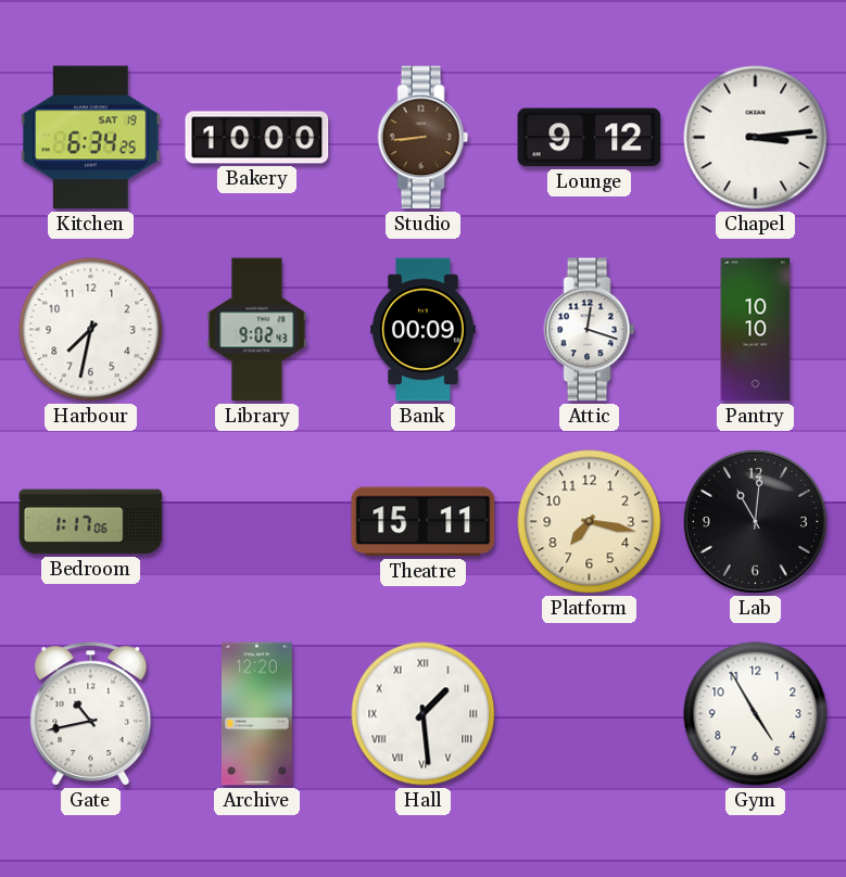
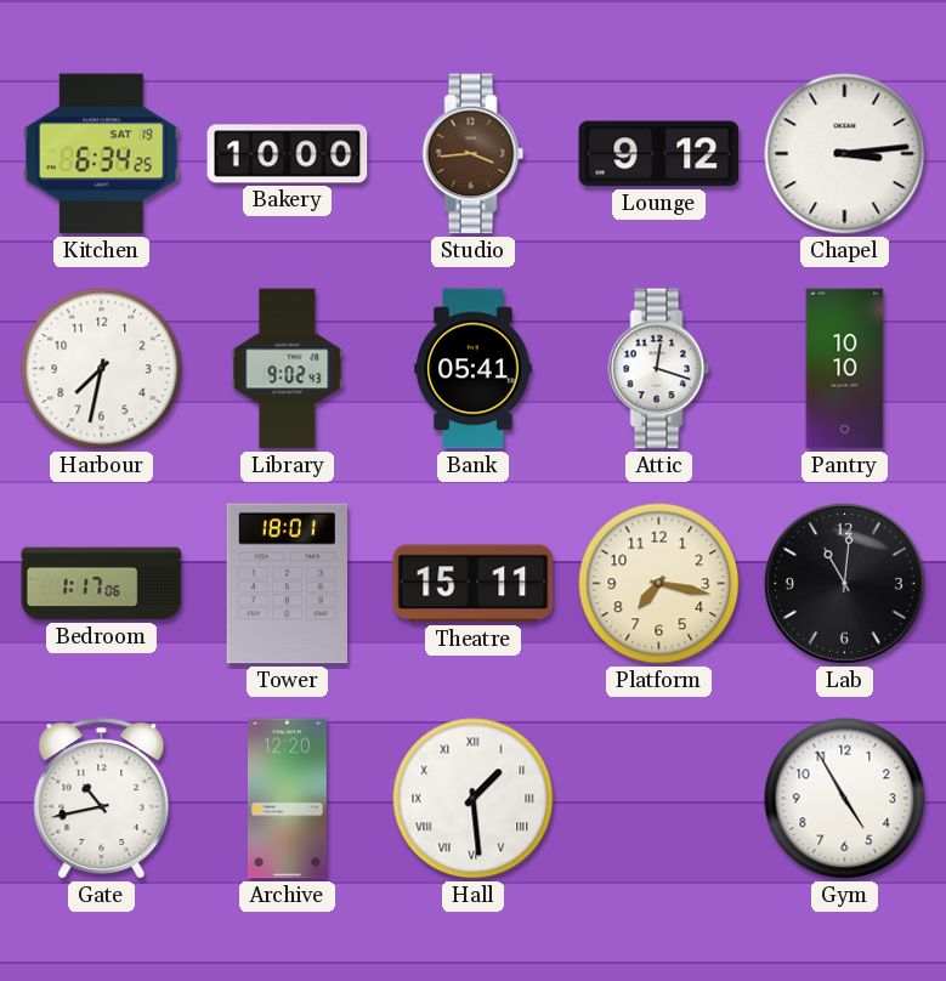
Studio: 8:44 -> 3:44
Bank: 00:09 -> 05:41
Tower: none -> 18:01
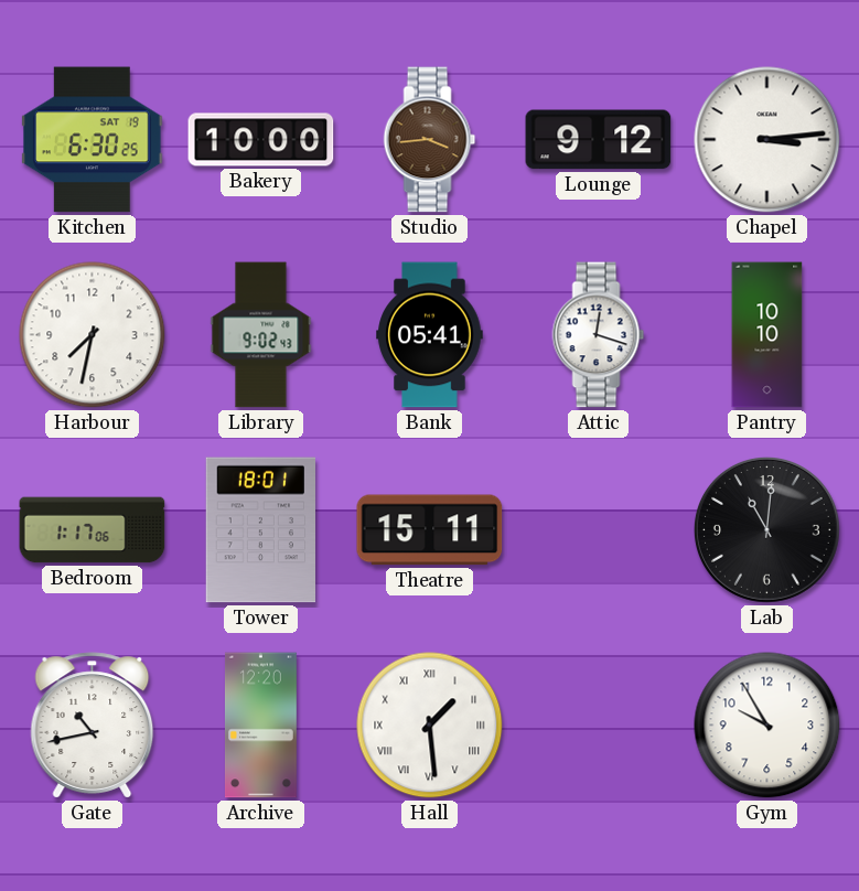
Kitchen: 6:34 -> 6:30
Platform: 7:17 -> none
Gym: 4:55 -> 9:55
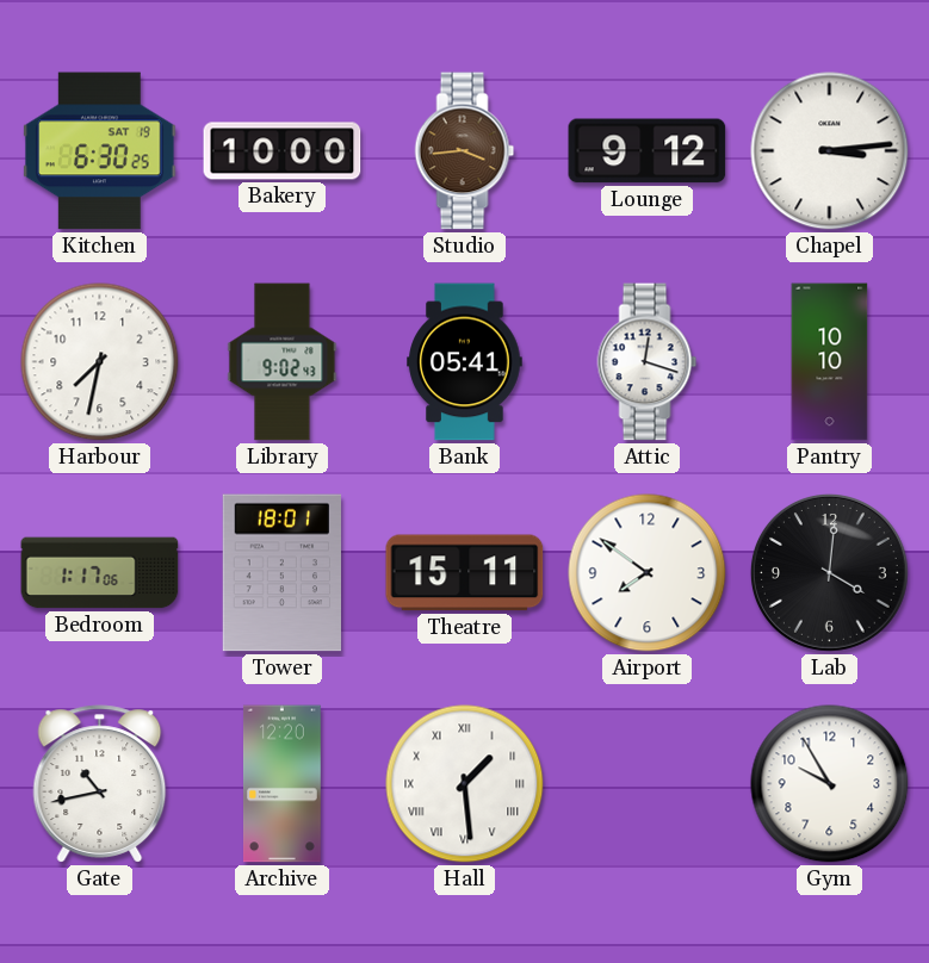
Airport: none -> 7:51
Lab: 11:01 -> 4:01
